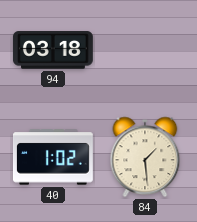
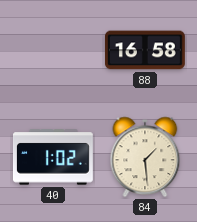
94: 03:18 -> none
88: none -> 16:58
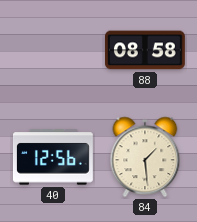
88: 16:58 -> 08:58
40: 1:02 -> 12:56
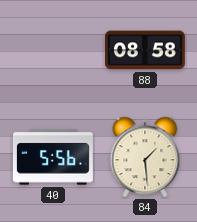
40: 12:56 -> 5:56
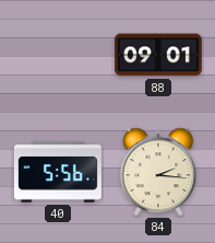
88: 08:58 -> 09:01
84: 1:29 -> 2:16
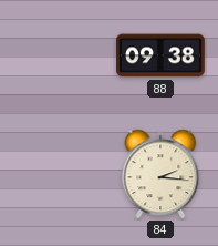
88: 09:01 -> 09:38
40: 5:56 -> none
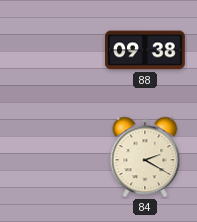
84: 2:16 -> 2:20
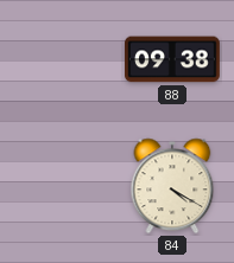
84: 2:20 -> 4:20
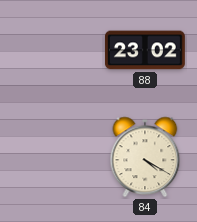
88: 09:38 -> 23:02
